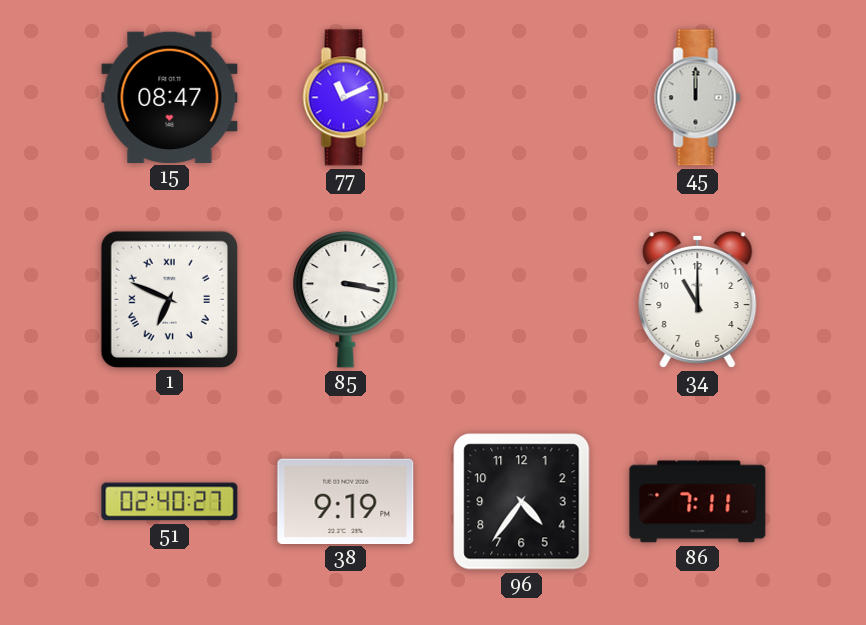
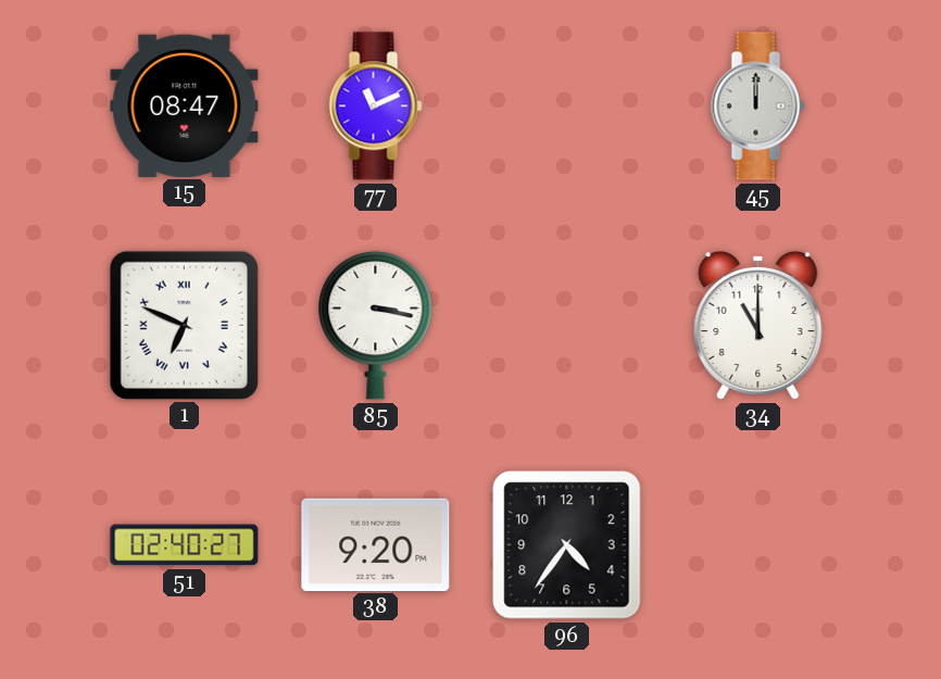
38: 9:19 -> 9:20
86: 7:11 -> none
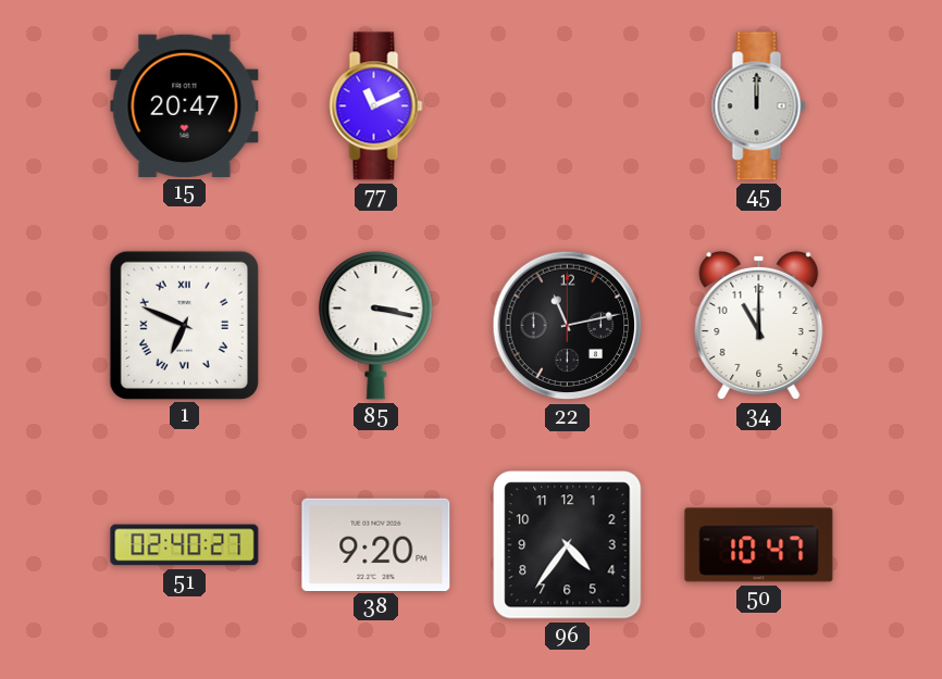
15: 08:47 -> 20:47
22: none -> 11:13
50: none -> 10:47
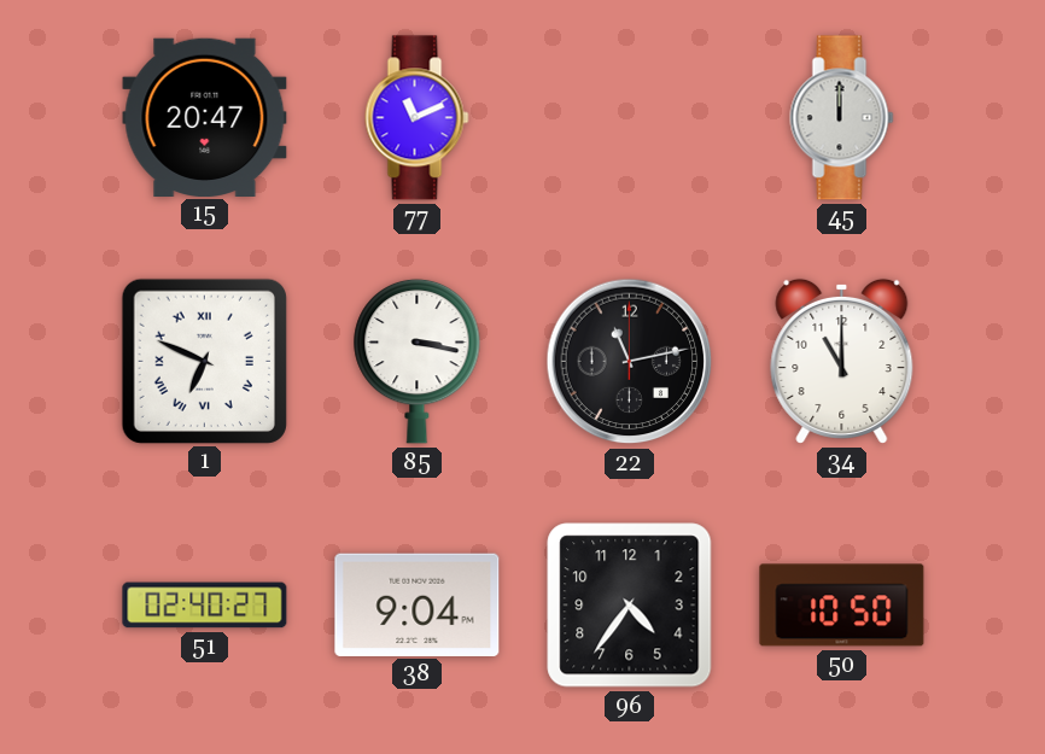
38: 9:20 -> 9:04
50: 10:47 -> 10:50
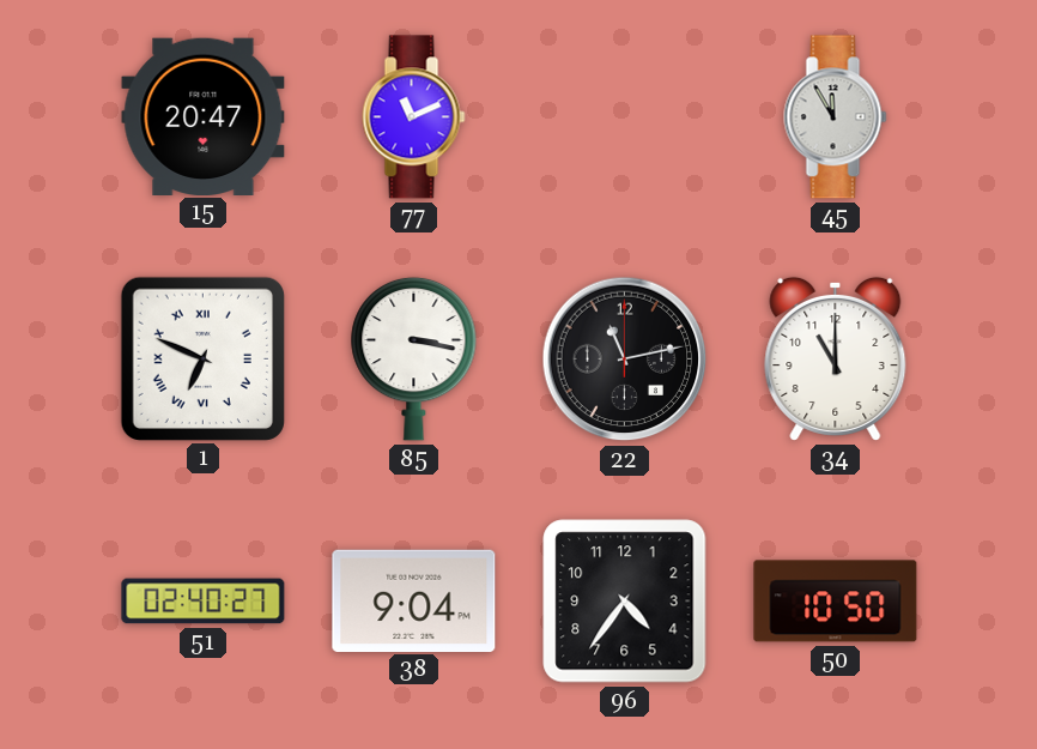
45: 12:00 -> 11:55
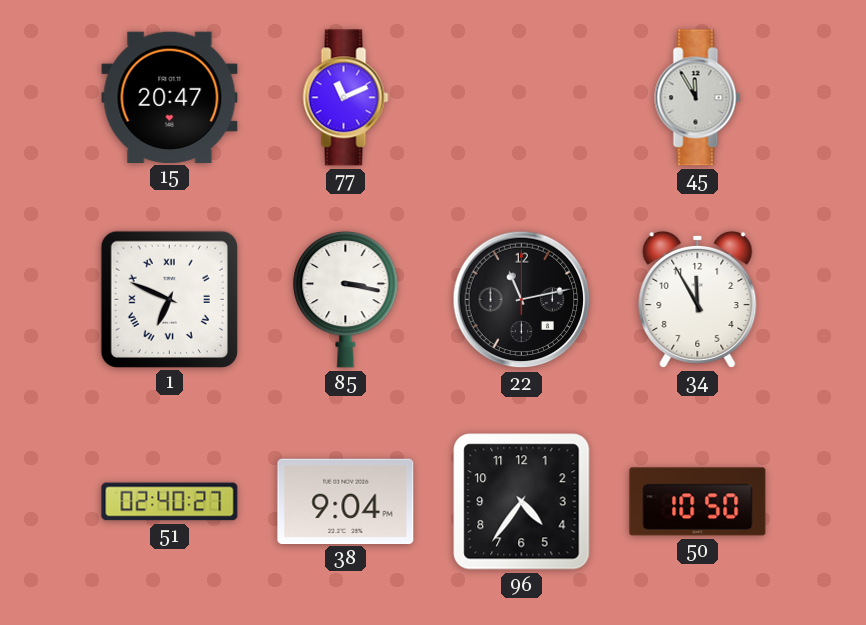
34: 11:00 -> 11:55
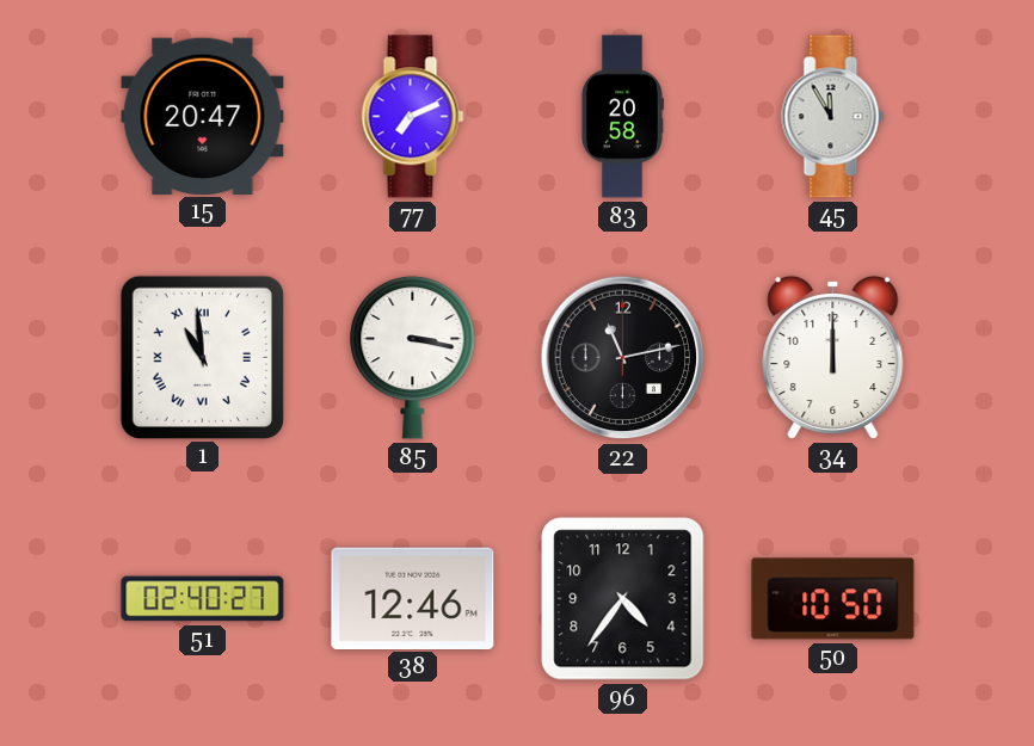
77: 11:11 -> 7:11
83: none -> 20:58
1: 6:49 -> 10:59
34: 11:55 -> 12:00
38: 9:04 -> 12:46
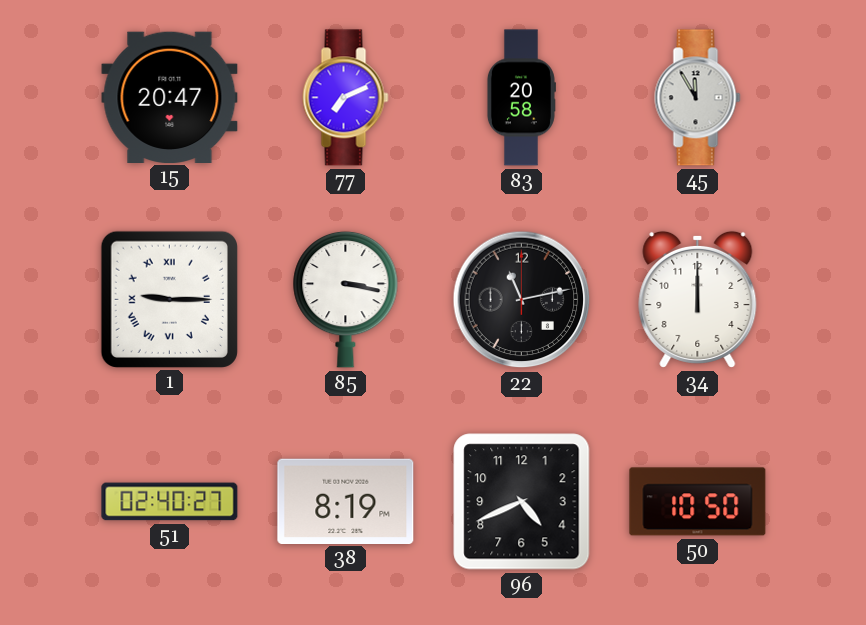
1: 10:59 -> 9:15
38: 12:46 -> 8:19
96: 4:36 -> 4:41
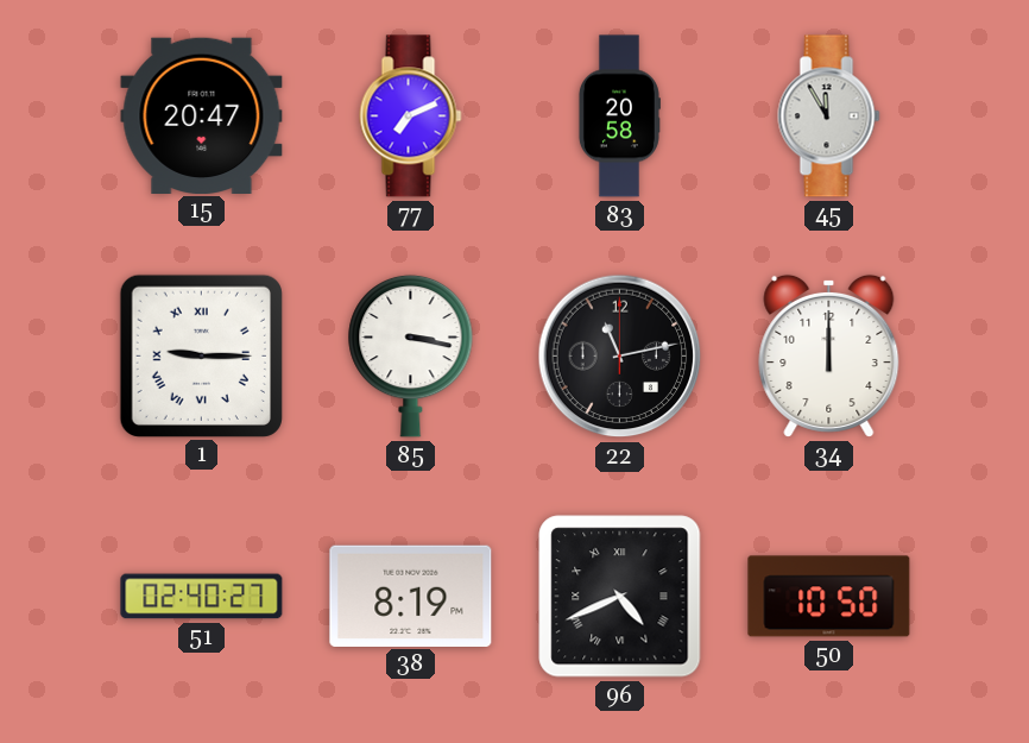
96 numerals: Arabic -> Roman
